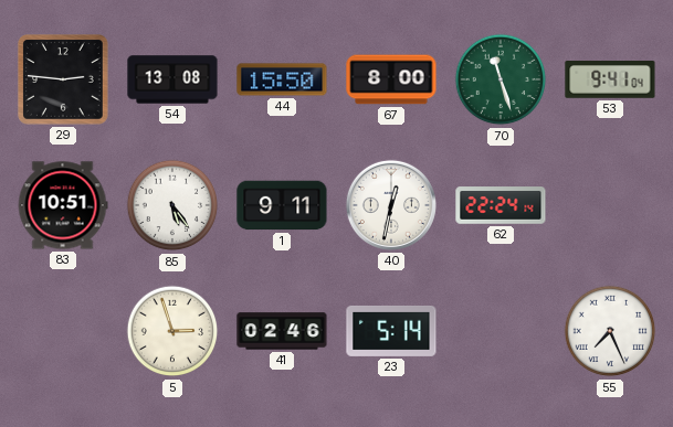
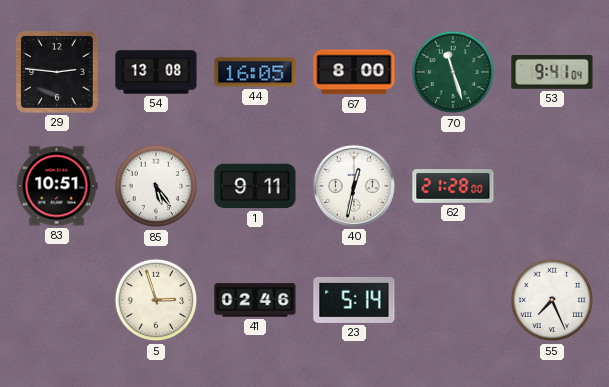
44: 15:50 -> 16:05
62: 22:24 -> 21:28
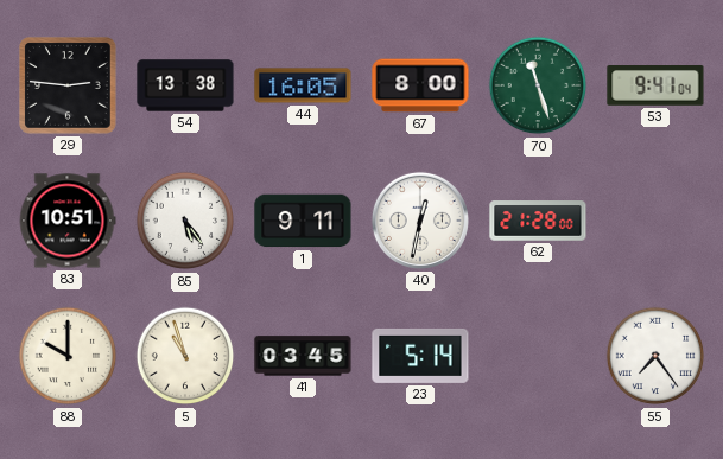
54: 13:08 -> 13:38
88: none -> 10:00
5: 2:57 -> 10:57
41: 02:46 -> 03:45
55: 7:26 -> 7:24
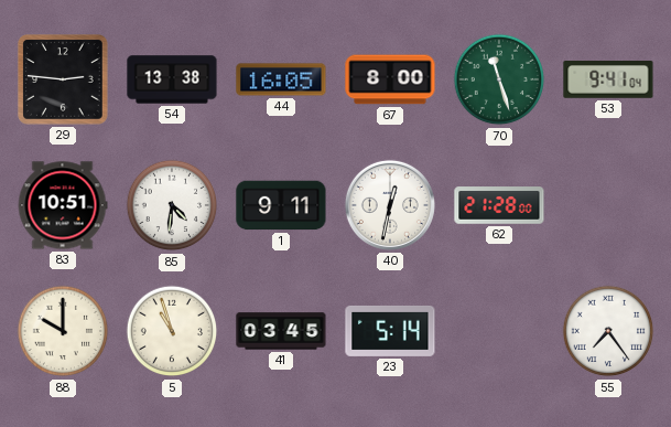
85: 5:24 -> 4:31
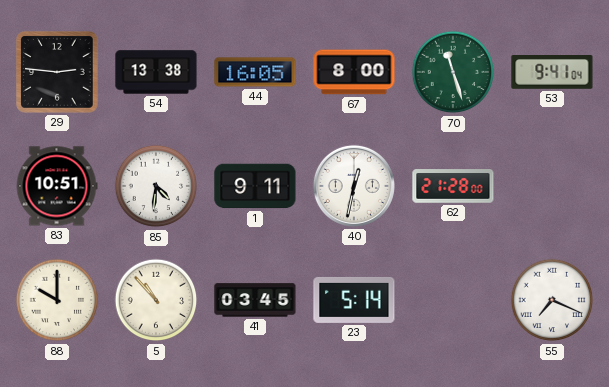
5: 10:57 -> 10:53
55: 7:24 -> 7:19
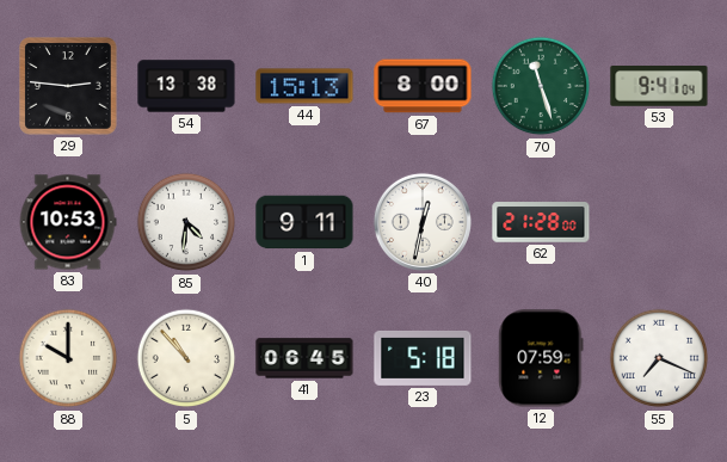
44: 16:05 -> 15:13
83: 10:51 -> 10:53
41: 03:45 -> 06:45
23: 5:14 -> 5:18
12: none -> 07:59
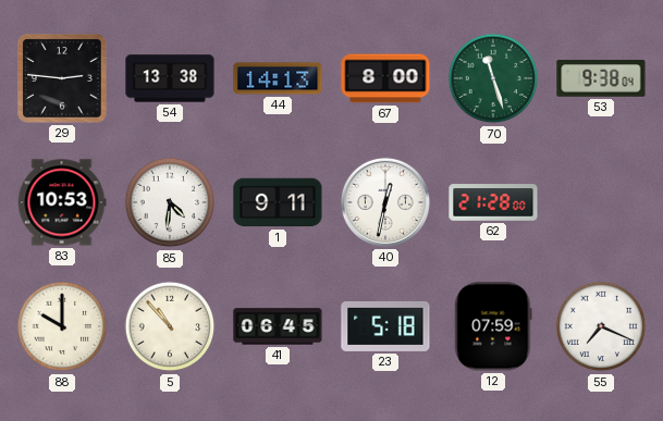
44: 15:13 -> 14:13
53: 9:41 -> 9:38
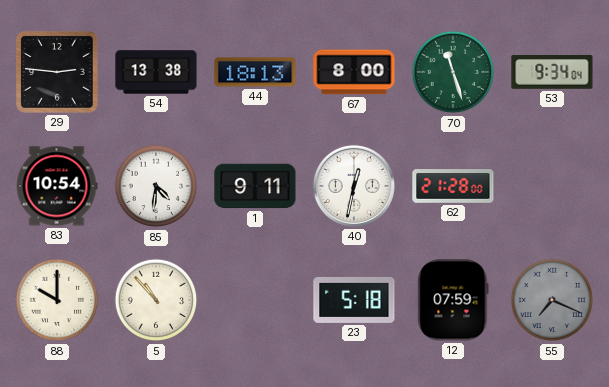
44: 14:13 -> 18:13
53: 9:38 -> 9:34
83: 10:53 -> 10:54
41: 06:45 -> none
55 dial: white -> grey
